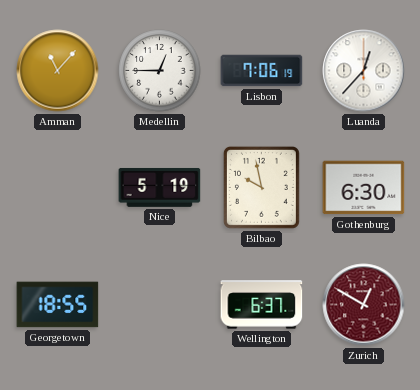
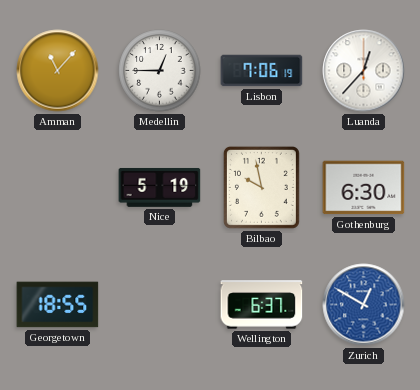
Zurich dial: burgundy -> blue
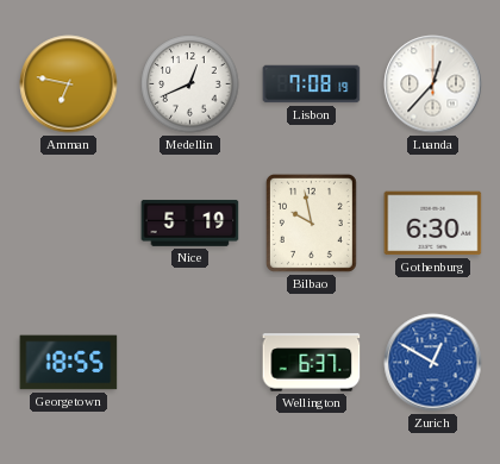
Amman: 11:07 -> 6:47
Medellin: 12:45 -> 12:41
Lisbon: 7:06 -> 7:08
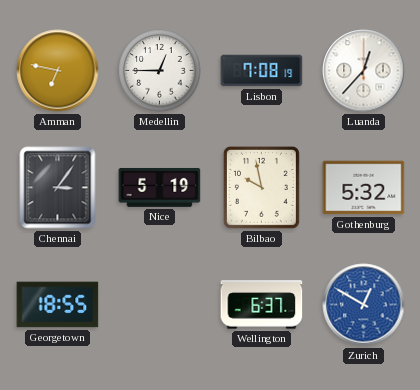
Medellin: 12:41 -> 12:45
Chennai: none -> 3:06
Gothenburg: 6:30 -> 5:32
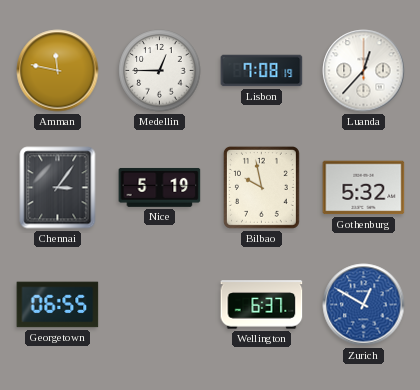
Amman: 6:47 -> 11:47
Georgetown: 18:55 -> 06:55
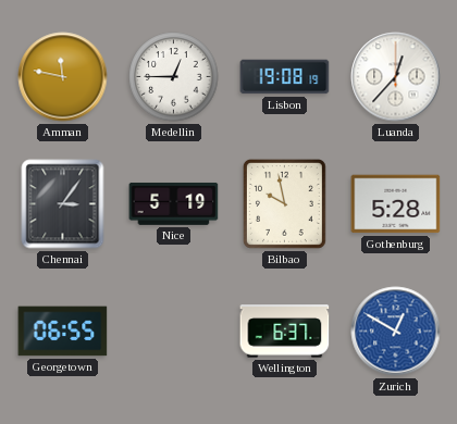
Lisbon: 7:08 -> 19:08
Gothenburg: 5:32 -> 5:28
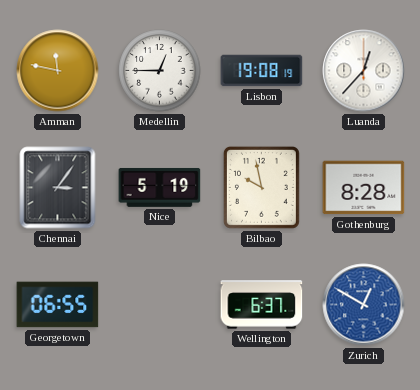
Gothenburg: 5:28 -> 8:28
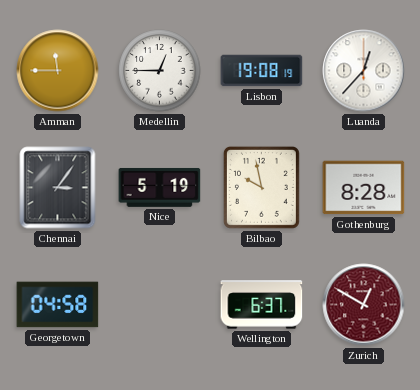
Amman: 11:47 -> 11:45
Georgetown: 06:55 -> 04:58
Zurich dial: blue -> burgundy
